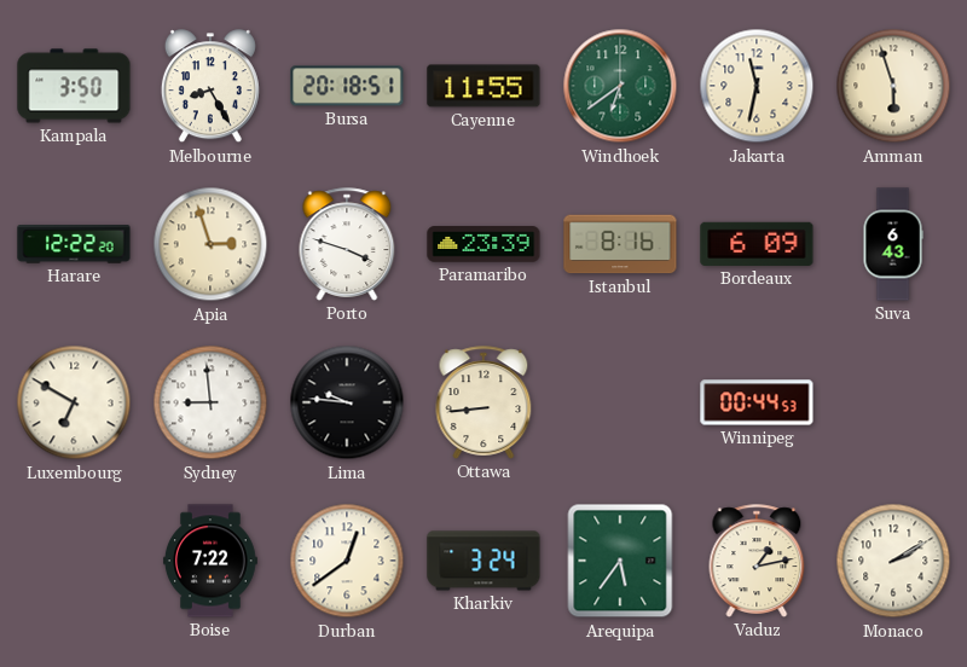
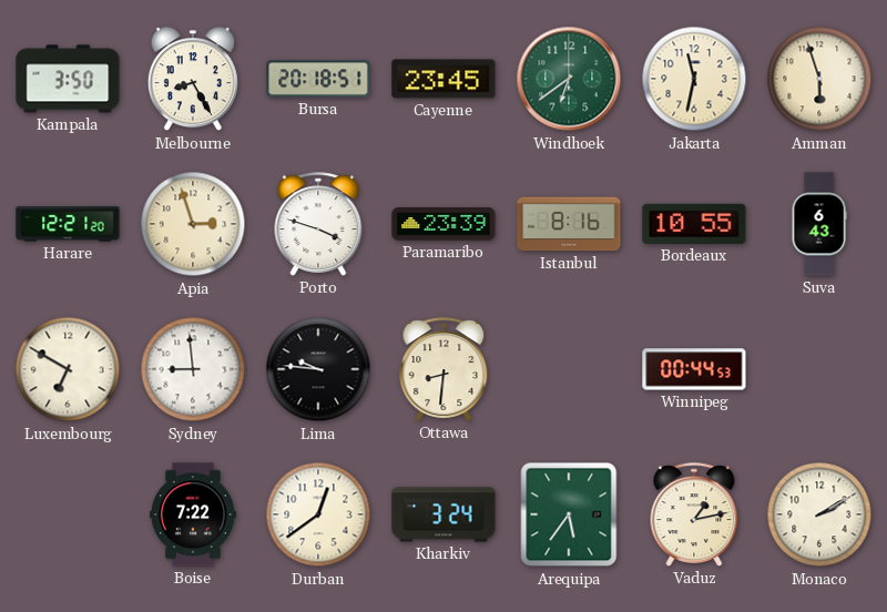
Cayenne: 11:55 -> 23:45
Harare: 12:22 -> 12:21
Bordeaux: 6:09 -> 10:55
Ottawa: 8:44 -> 8:31
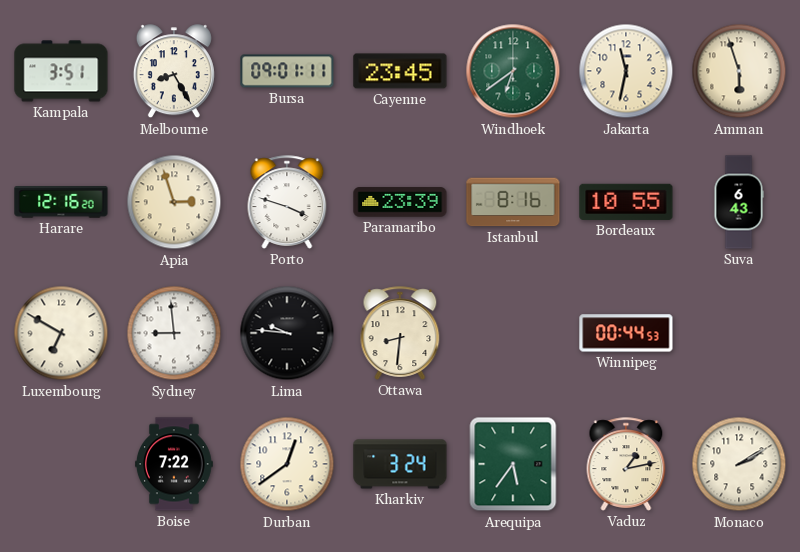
Kampala: 3:50 -> 3:51
Bursa: 20:18 -> 09:01
Harare: 12:21 -> 12:16
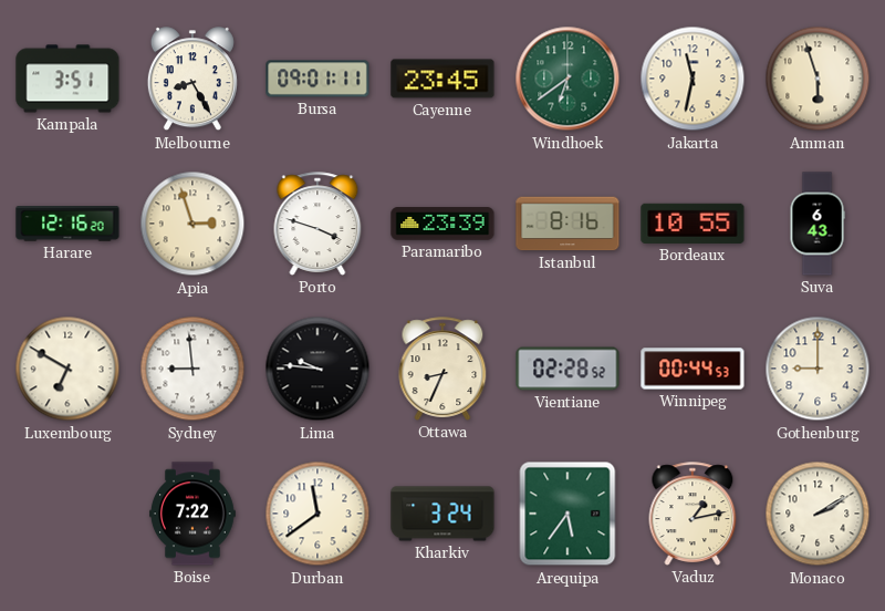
Ottawa: 8:31 -> 8:34
Vientiane: none -> 02:28
Gothenburg: none -> 9:00
Durban: 12:39 -> 11:39
